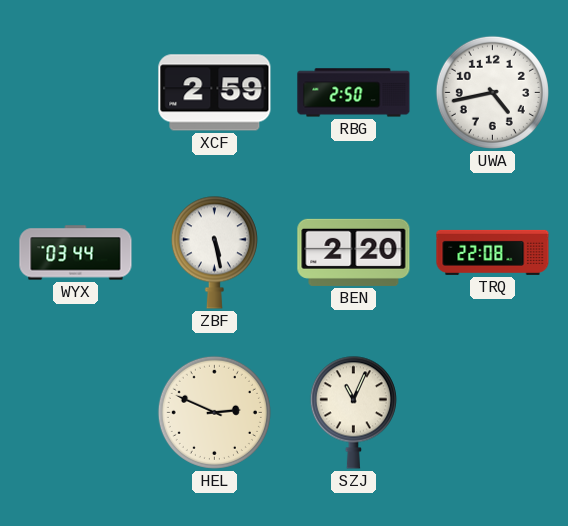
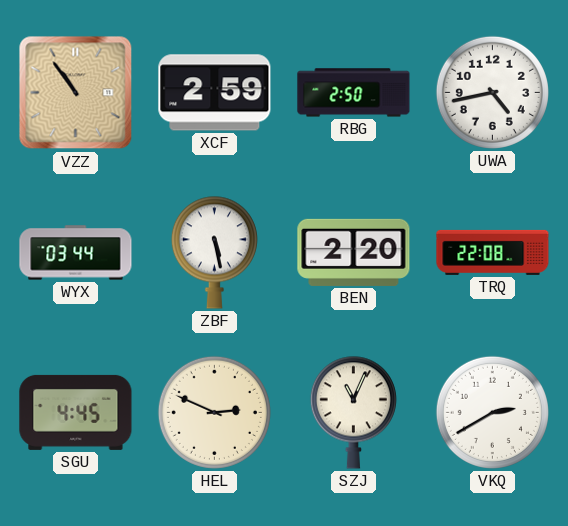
VZZ: none -> 10:54
SGU: none -> 4:45
VKQ: none -> 2:40
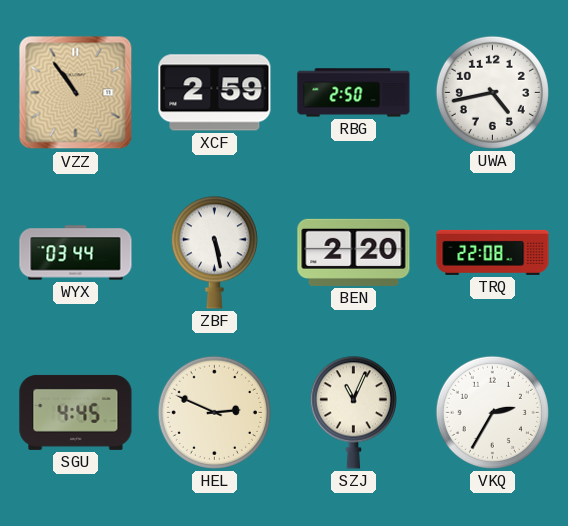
VKQ: 2:40 -> 2:35
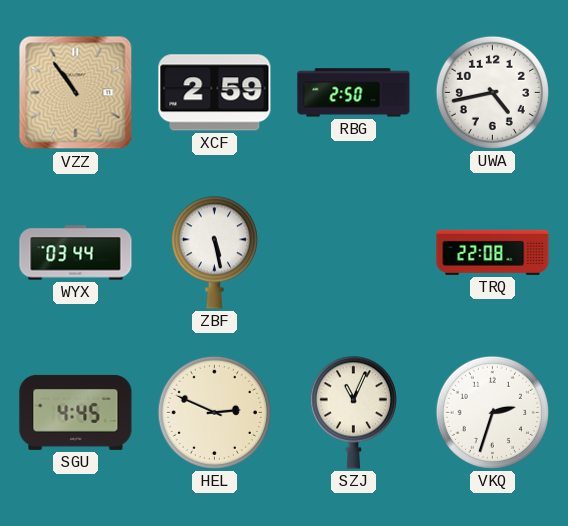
BEN: 2:20 -> none
VKQ: 2:35 -> 2:33
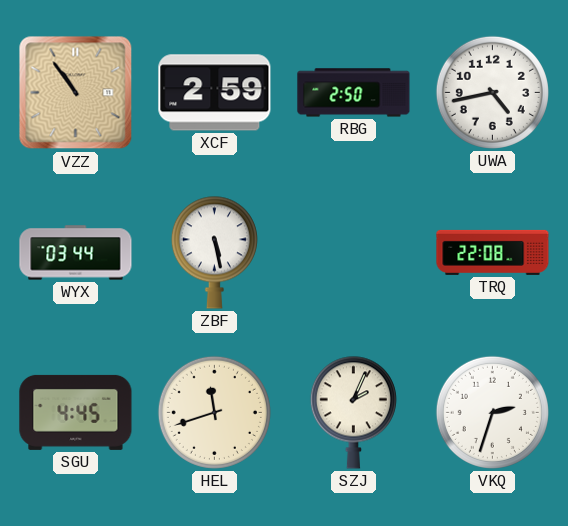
HEL: 2:49 -> 11:42
SZJ: 11:04 -> 2:04
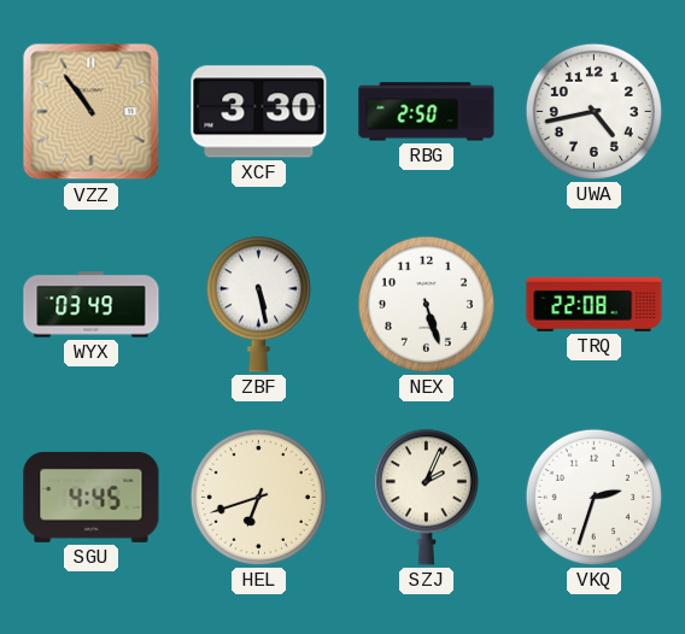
XCF: 2:59 -> 3:30
WYX: 03:44 -> 03:49
NEX: none -> 5:27
HEL: 11:42 -> 6:42
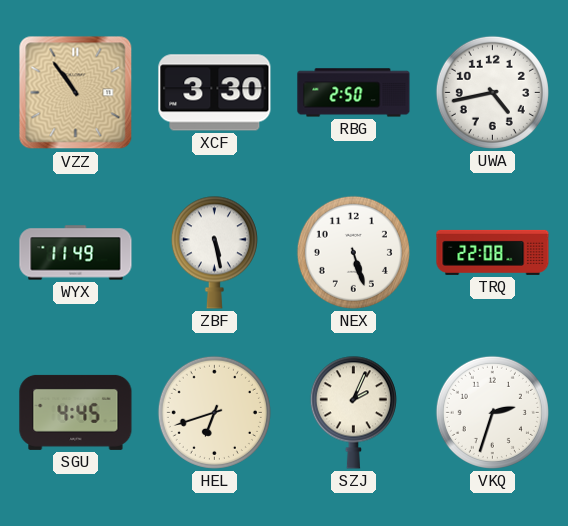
WYX: 03:49 -> 11:49
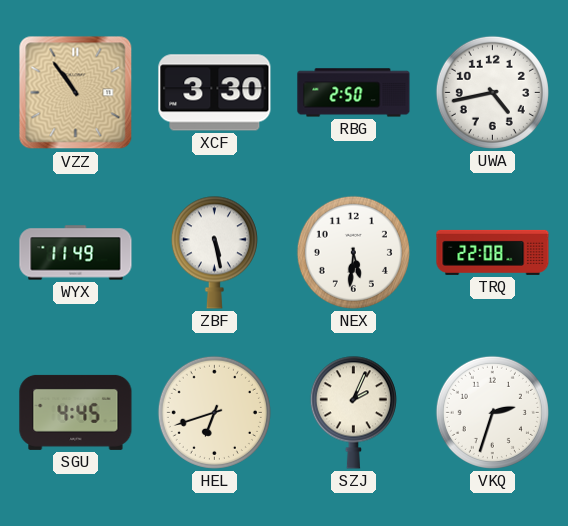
NEX: 5:27 -> 5:31
